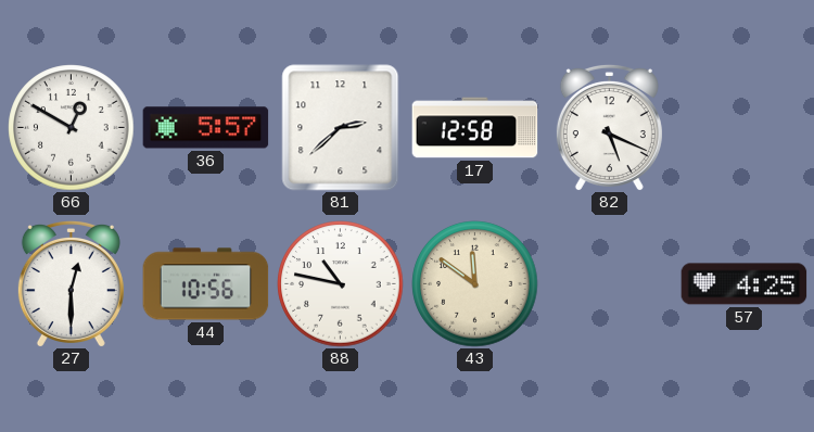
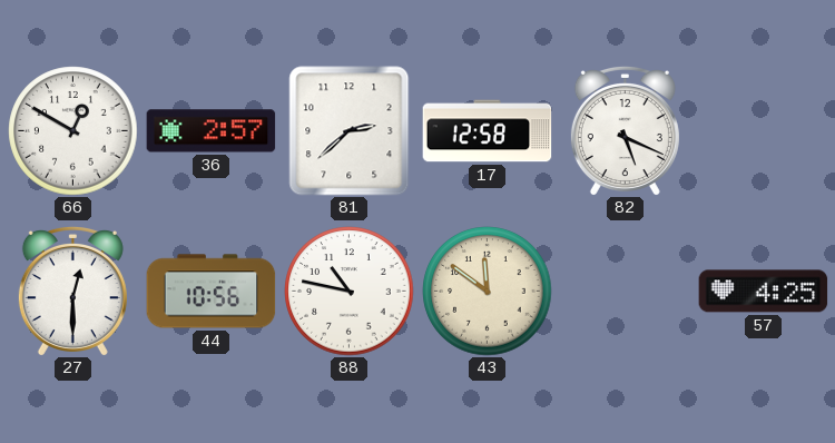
36: 5:57 -> 2:57
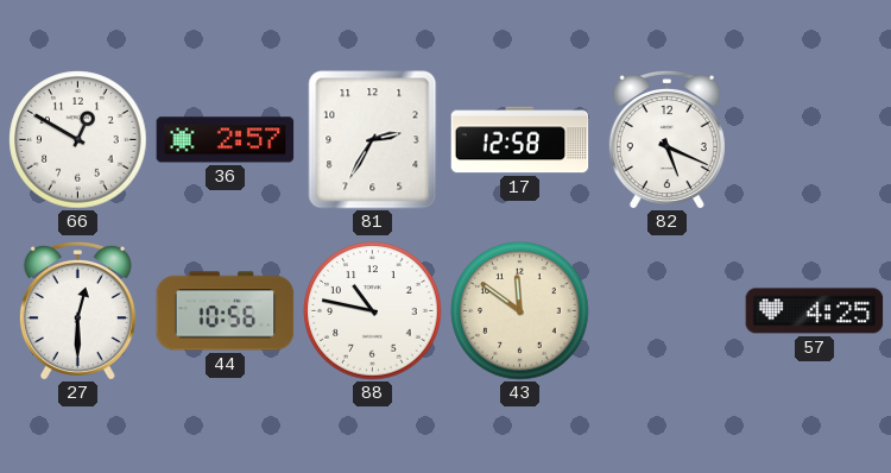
81: 2:38 -> 2:35
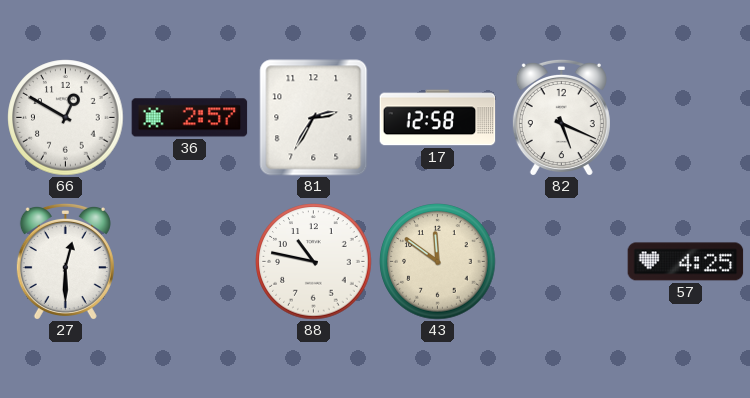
44: 10:56 -> none
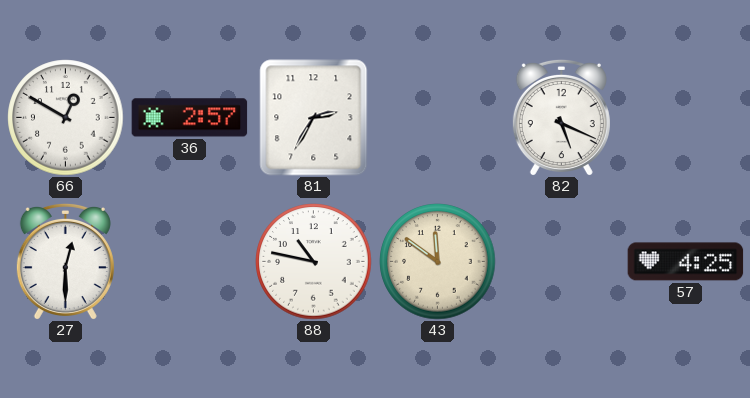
17: 12:58 -> none
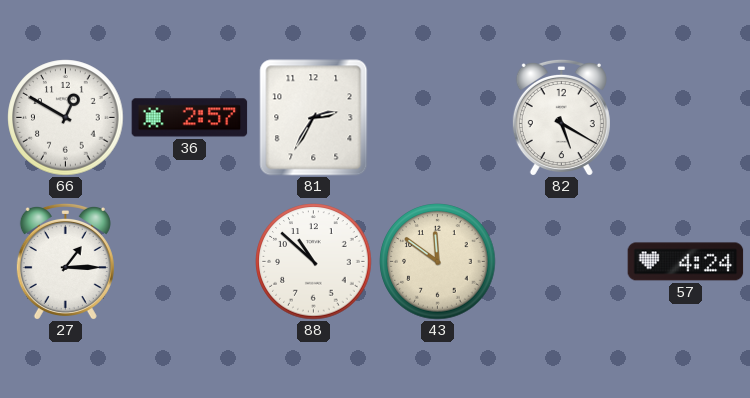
82: 5:19 -> 5:20
27: 12:30 -> 1:15
88: 10:47 -> 10:52
57: 4:25 -> 4:24
